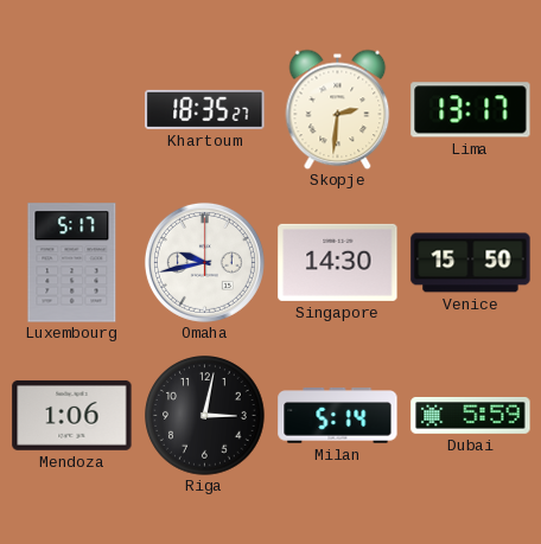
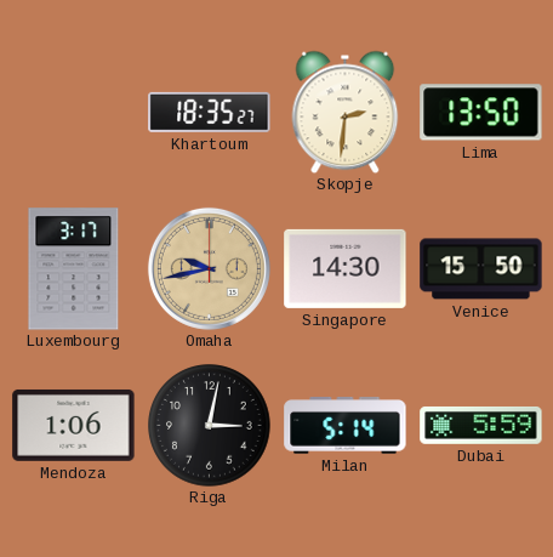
Lima: 13:17 -> 13:50
Luxembourg: 5:17 -> 3:17
Omaha dial: white -> champagne
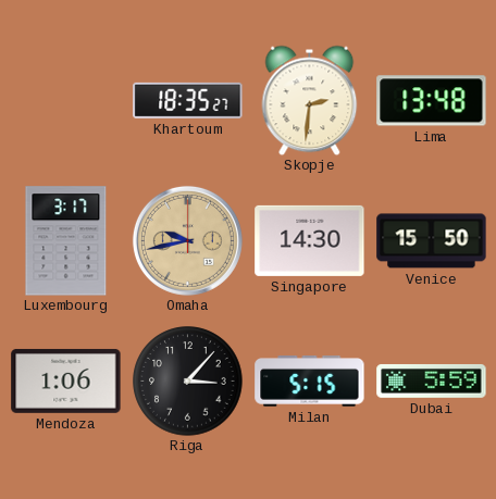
Lima: 13:50 -> 13:48
Riga: 3:02 -> 3:07
Milan: 5:14 -> 5:15
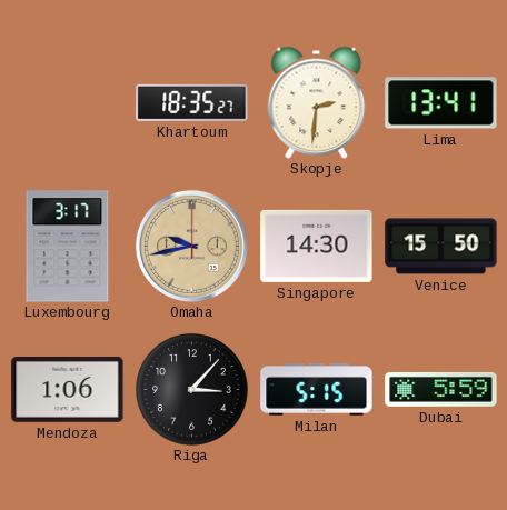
Lima: 13:48 -> 13:41
